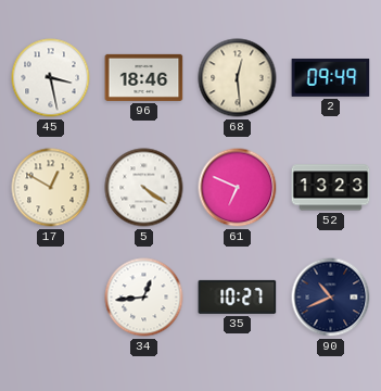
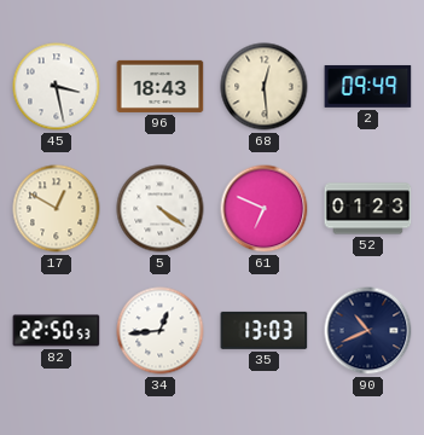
96: 18:46 -> 18:43
52: 13:23 -> 01:23
82: none -> 22:50
35: 10:27 -> 13:03
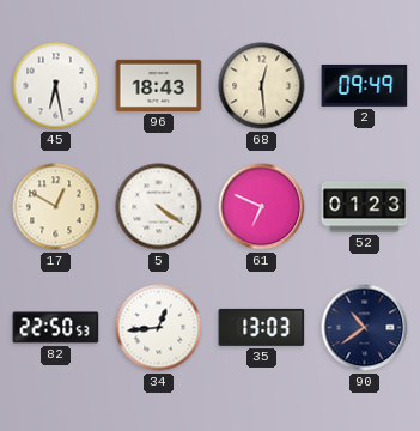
45: 3:28 -> 6:28
90: 10:41 -> 10:39
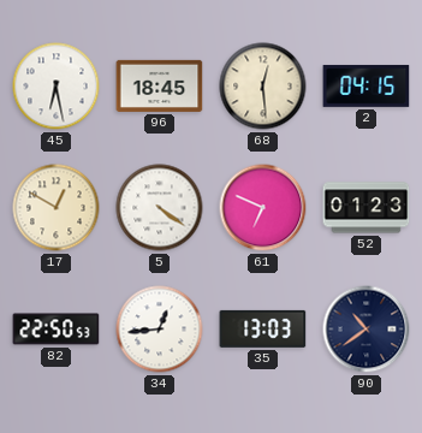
96: 18:43 -> 18:45
2: 09:49 -> 04:15
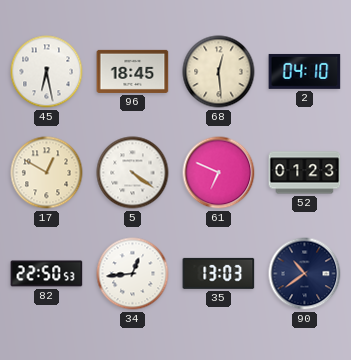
2: 04:15 -> 04:10
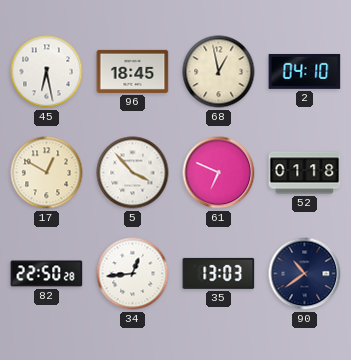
68: 12:29 -> 12:58
5: 4:21 -> 3:53
52: 01:23 -> 01:18
82: 22:50:53 -> 22:50:28
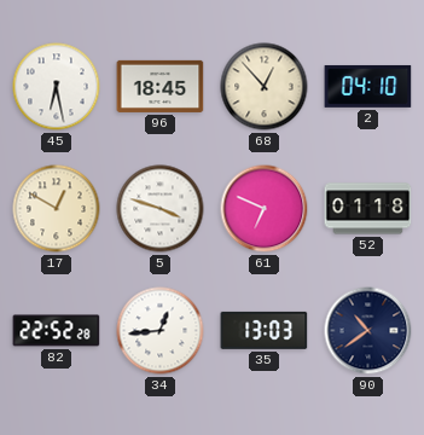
68: 12:58 -> 12:53
5: 3:53 -> 3:48
82: 22:50 -> 22:52
